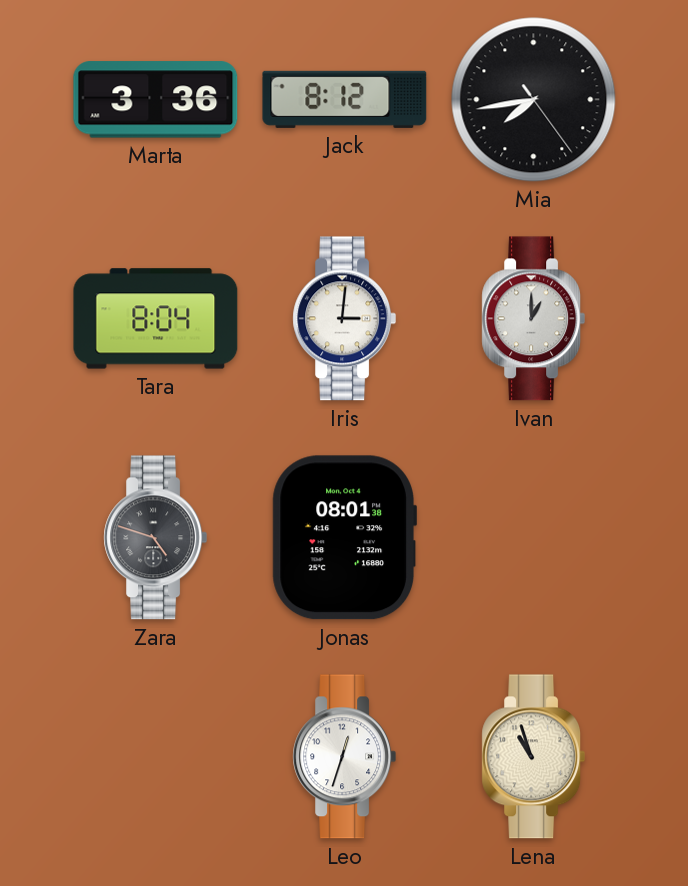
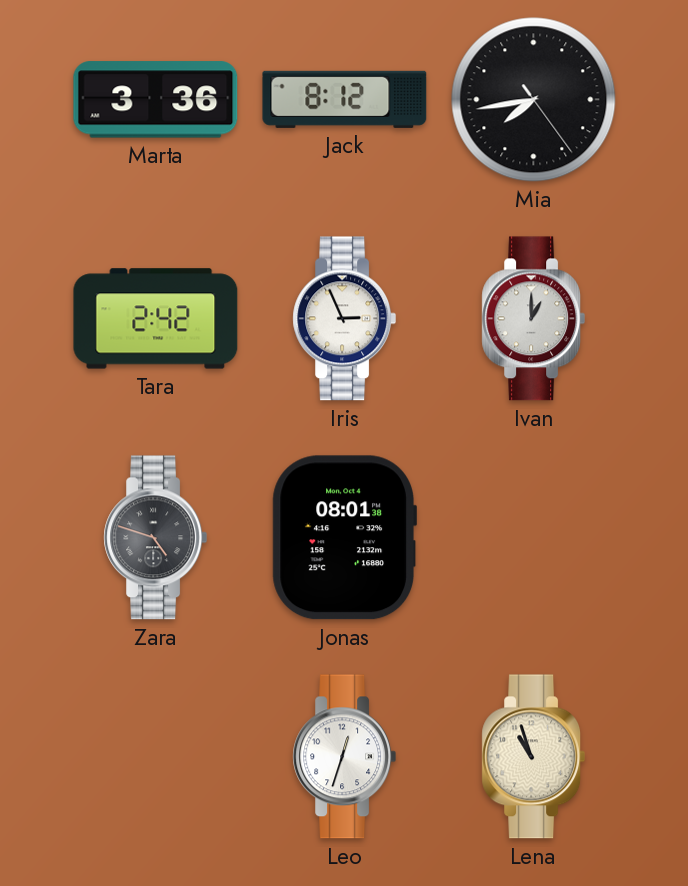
Tara: 8:04 -> 2:42
Iris: 3:01 -> 2:56
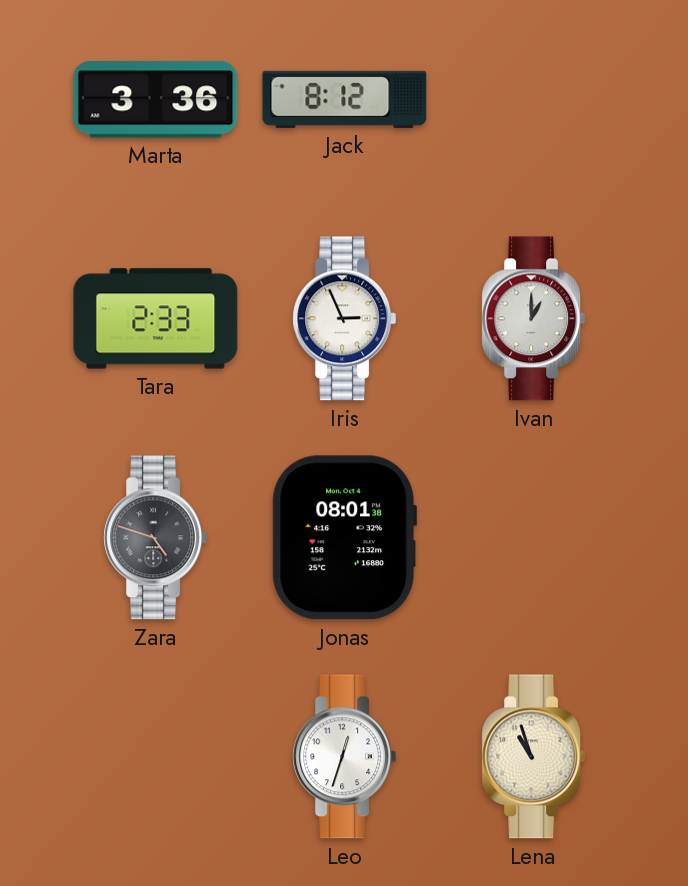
Mia: 7:43 -> none
Tara: 2:42 -> 2:33
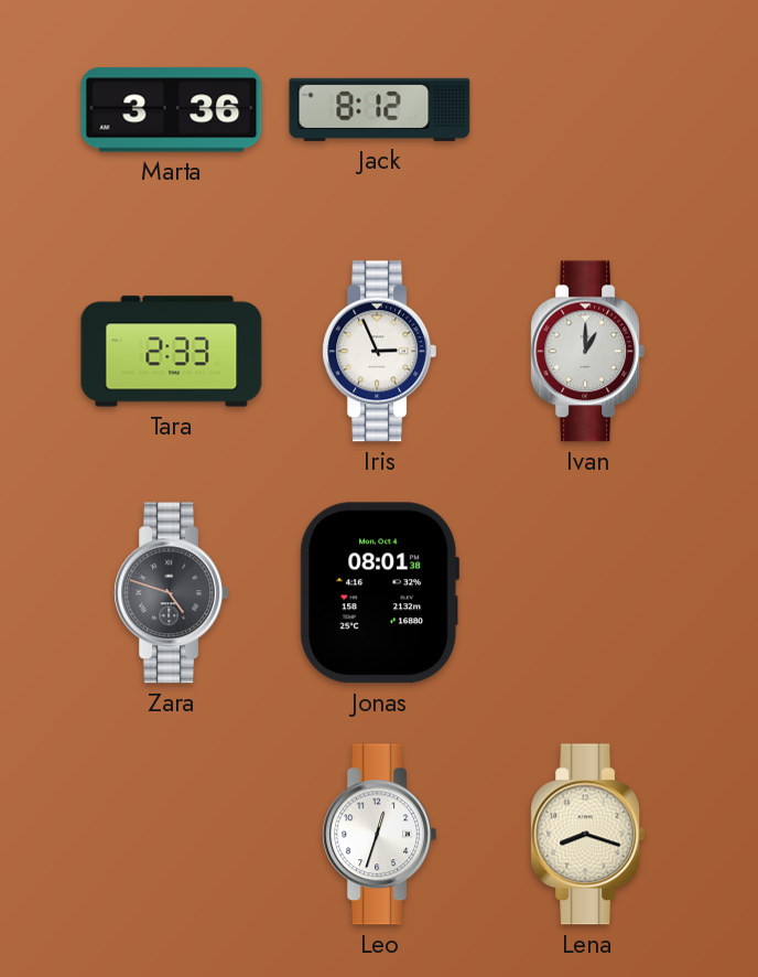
Lena: 10:57 -> 8:18
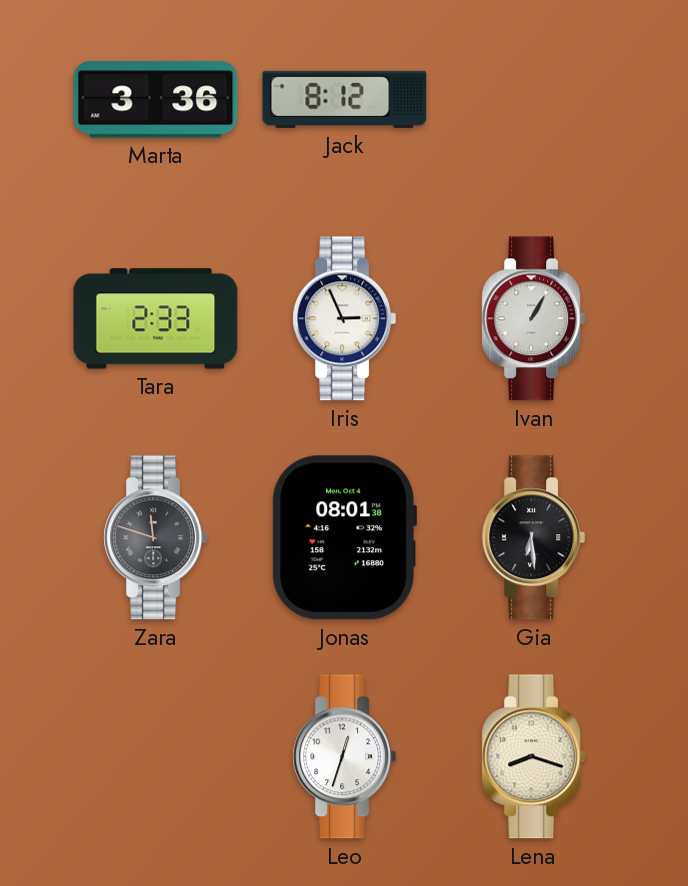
Ivan: 1:00 -> 1:05
Zara: 4:48 -> 11:48
Gia: none -> 6:29
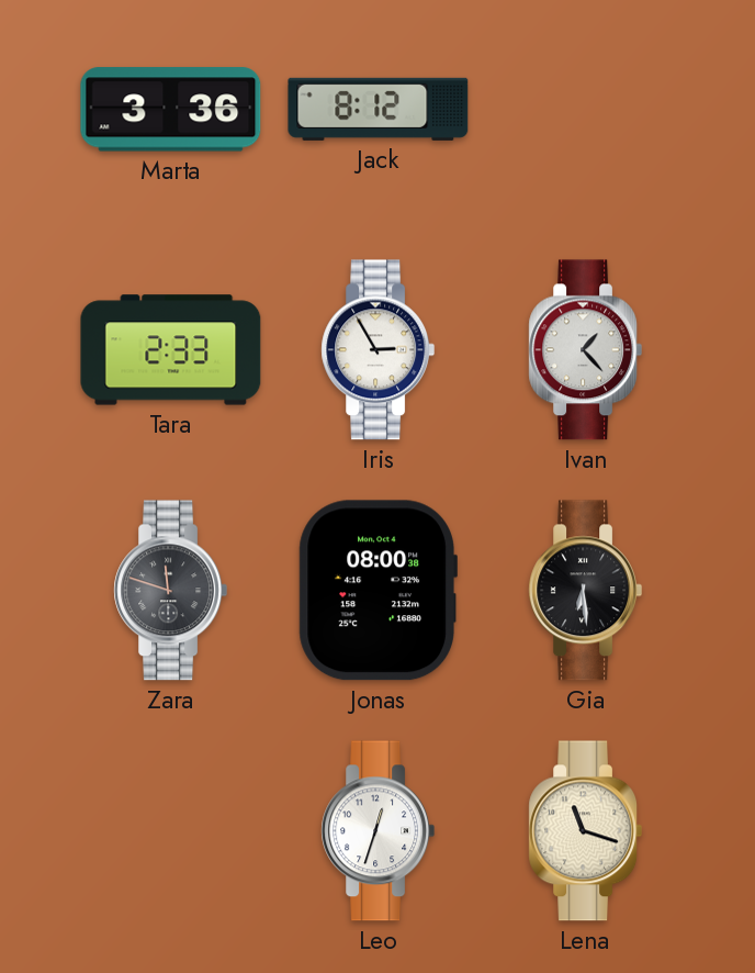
Iris: 2:56 -> 2:55
Ivan: 1:05 -> 1:23
Jonas: 08:01 -> 08:00
Lena: 8:18 -> 11:18
